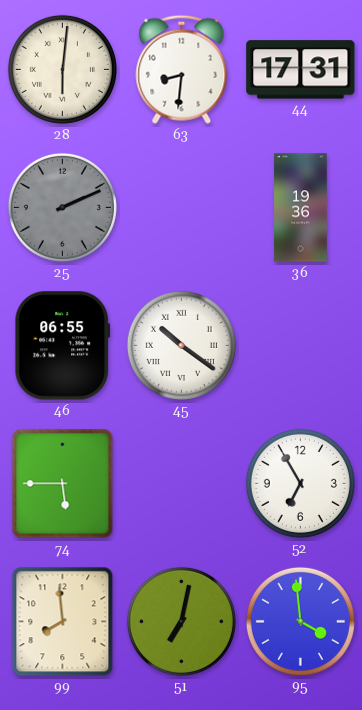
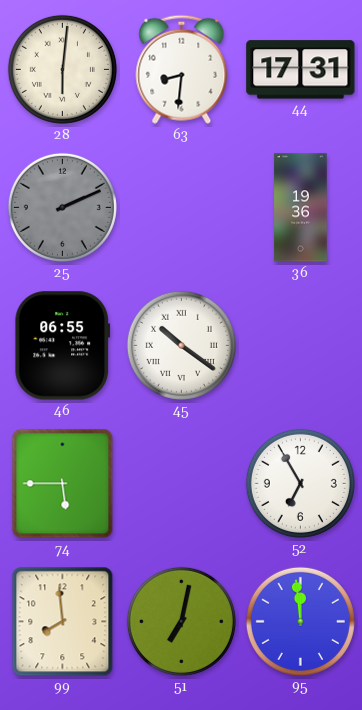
95: 3:59 -> 11:59
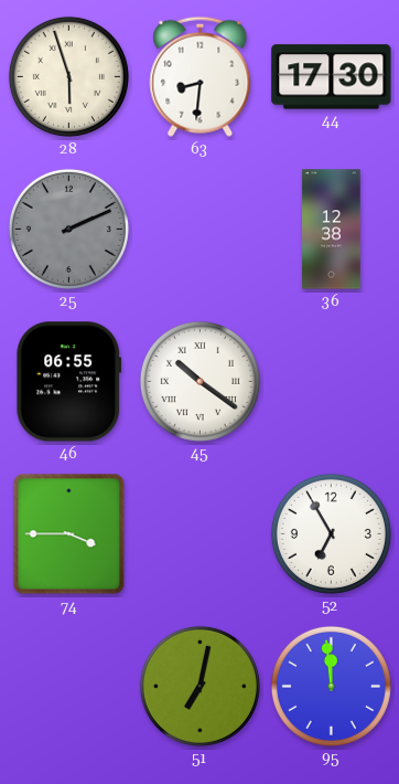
28: 6:01 -> 5:57
44: 17:31 -> 17:30
36: 19:36 -> 12:38
74: 5:45 -> 3:45
99: 7:59 -> none
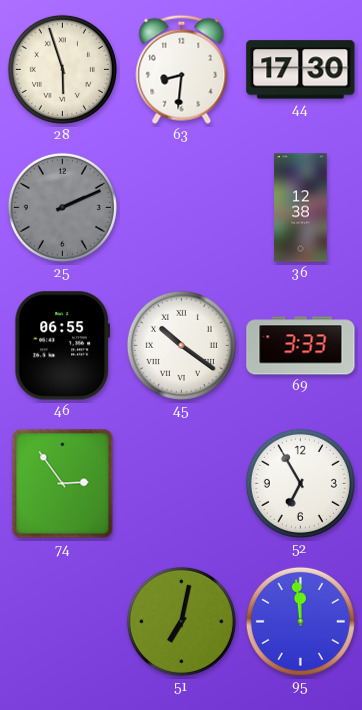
69: none -> 3:33
74: 3:45 -> 2:54
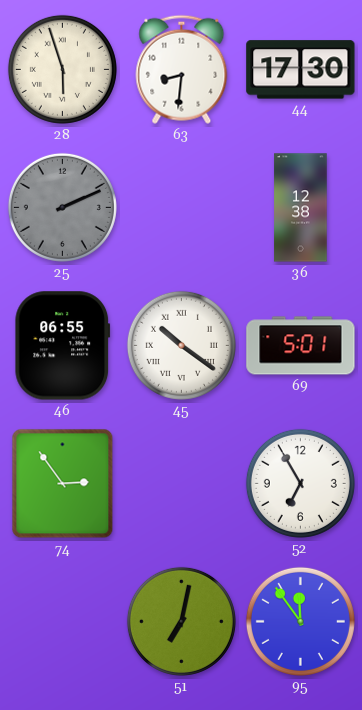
69: 3:33 -> 5:01
95: 11:59 -> 11:54
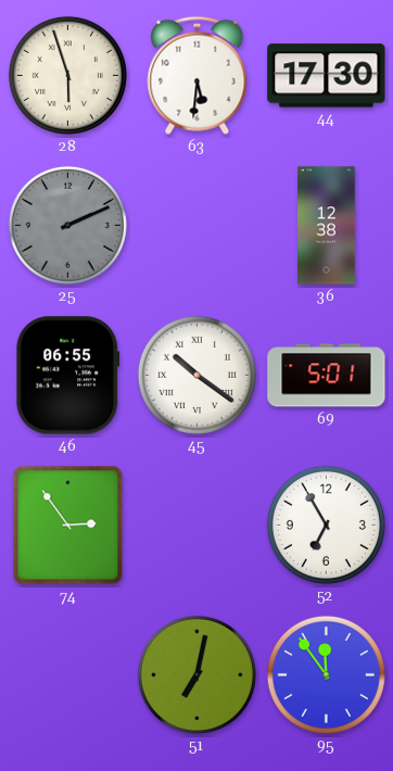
63: 8:31 -> 5:31
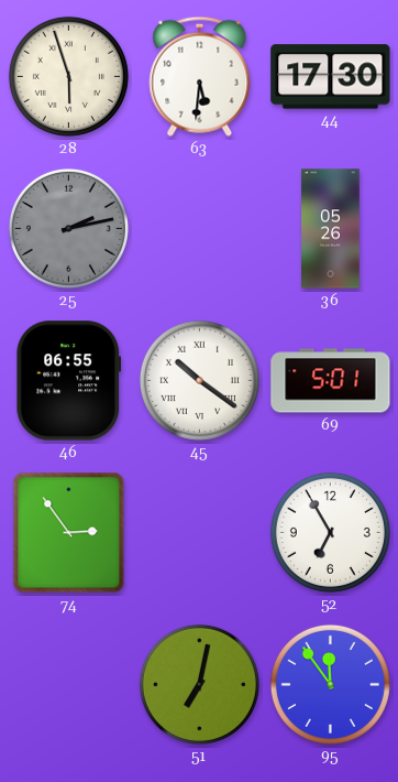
25: 2:11 -> 2:13
36: 12:38 -> 05:26
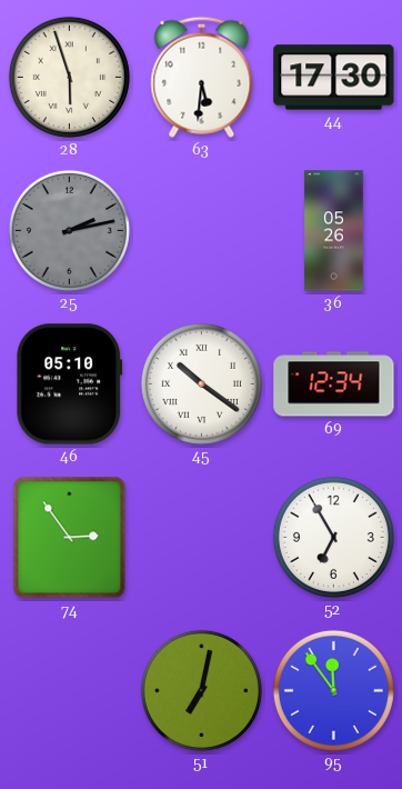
46: 06:55 -> 05:10
69: 5:01 -> 12:34
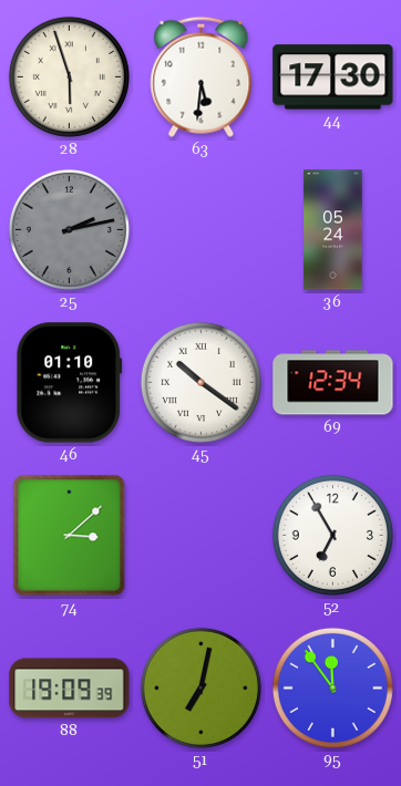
36: 05:26 -> 05:24
46: 05:10 -> 01:10
74: 2:54 -> 3:08
88: none -> 19:09
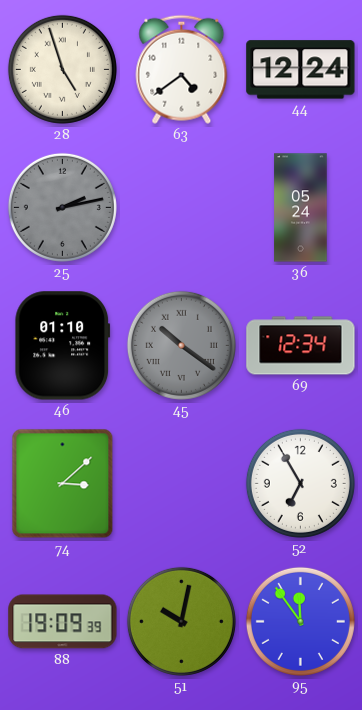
28: 5:57 -> 4:57
63: 5:31 -> 4:39
44: 17:30 -> 12:24
45 dial: white -> grey
51: 7:02 -> 10:02
